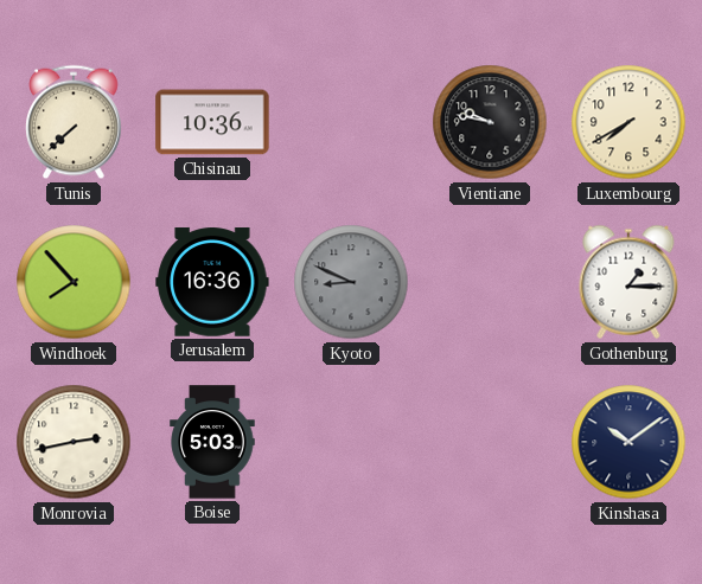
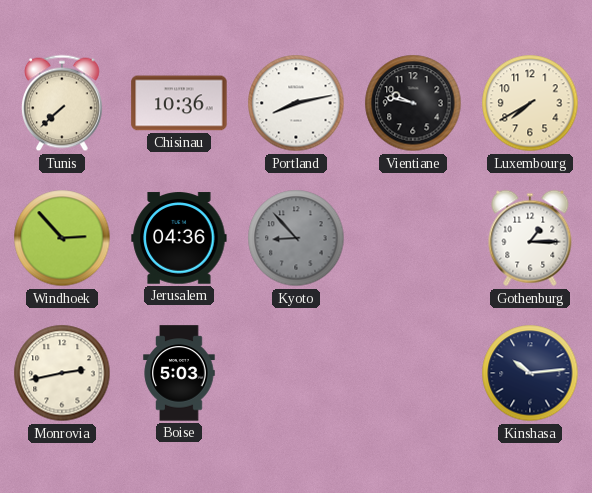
Portland: none -> 8:13
Windhoek: 7:53 -> 2:53
Jerusalem: 16:36 -> 04:36
Kyoto: 8:49 -> 8:53
Kinshasa: 10:09 -> 10:14
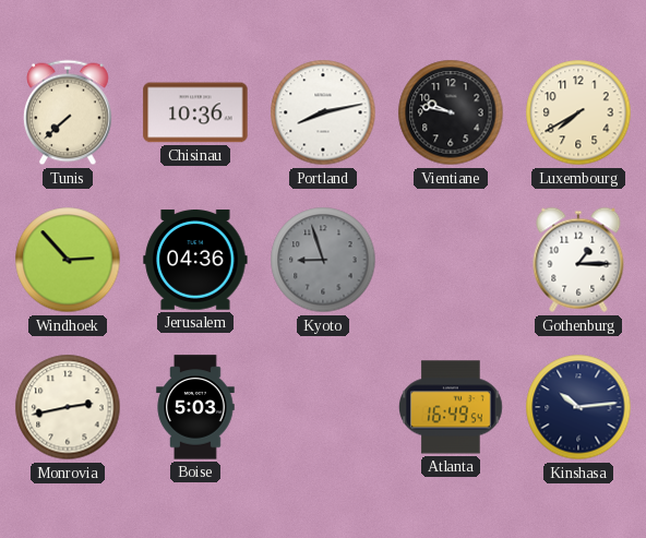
Kyoto: 8:53 -> 8:57
Atlanta: none -> 16:49
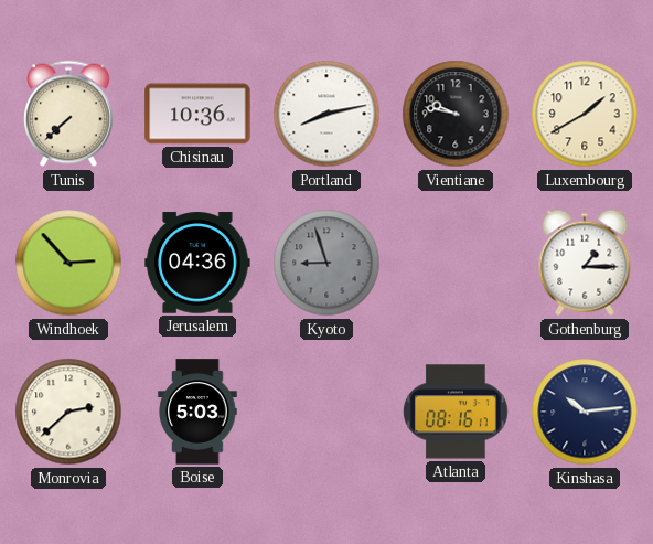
Luxembourg: 7:40 -> 1:40
Monrovia: 2:43 -> 2:38
Atlanta: 16:49 -> 08:16
